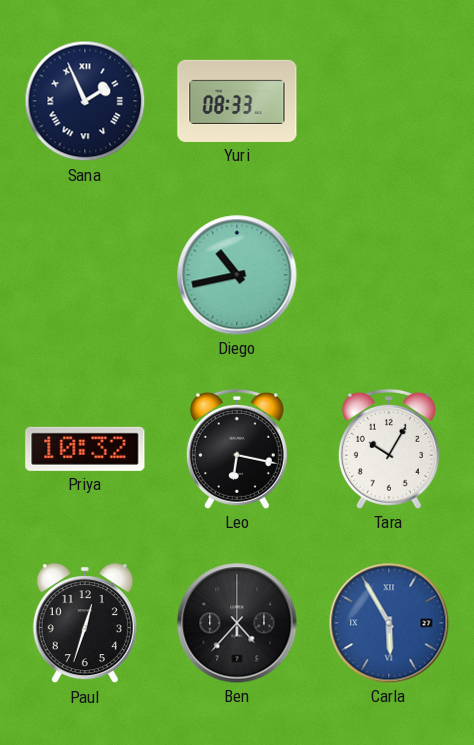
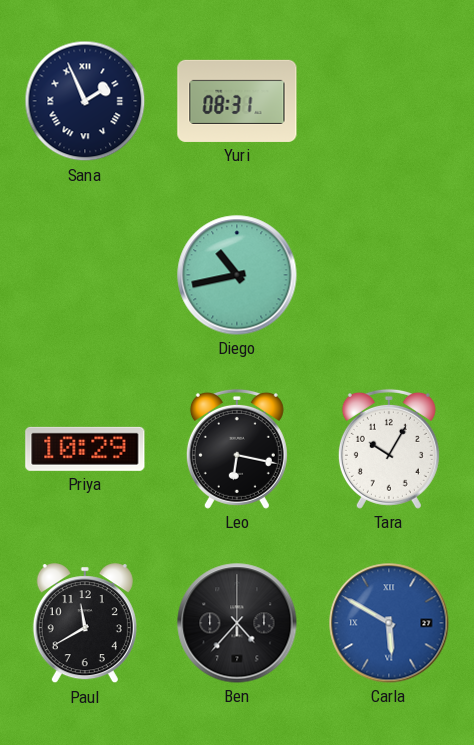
Yuri: 08:33 -> 08:31
Priya: 10:32 -> 10:29
Paul: 12:33 -> 11:40
Carla: 5:55 -> 5:50
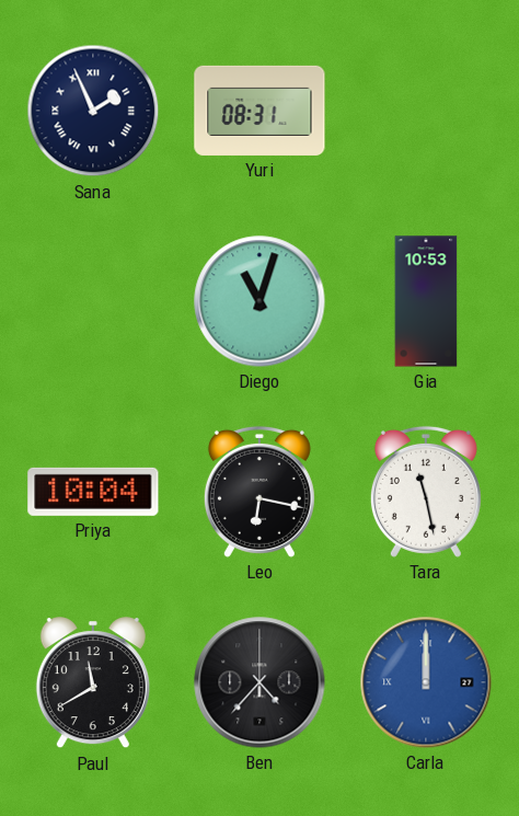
Diego: 10:43 -> 11:03
Gia: none -> 10:53
Priya: 10:29 -> 10:04
Tara: 10:05 -> 11:28
Carla: 5:50 -> 12:00
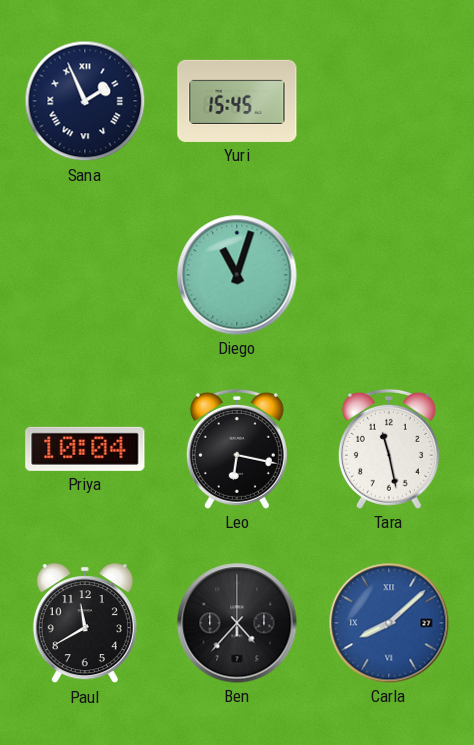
Yuri: 08:31 -> 15:45
Gia: 10:53 -> none
Carla: 12:00 -> 8:08
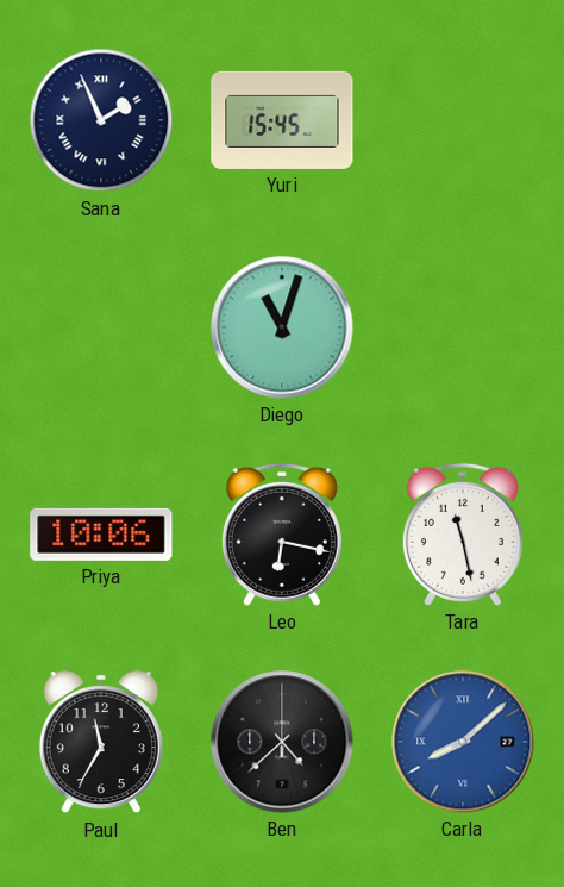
Priya: 10:04 -> 10:06
Paul: 11:40 -> 11:35
Ben: 4:37 -> 4:38
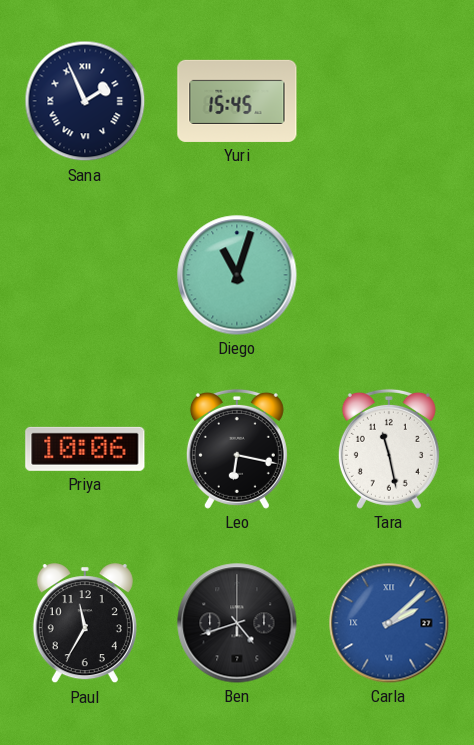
Ben: 4:38 -> 4:42
Carla: 8:08 -> 2:08
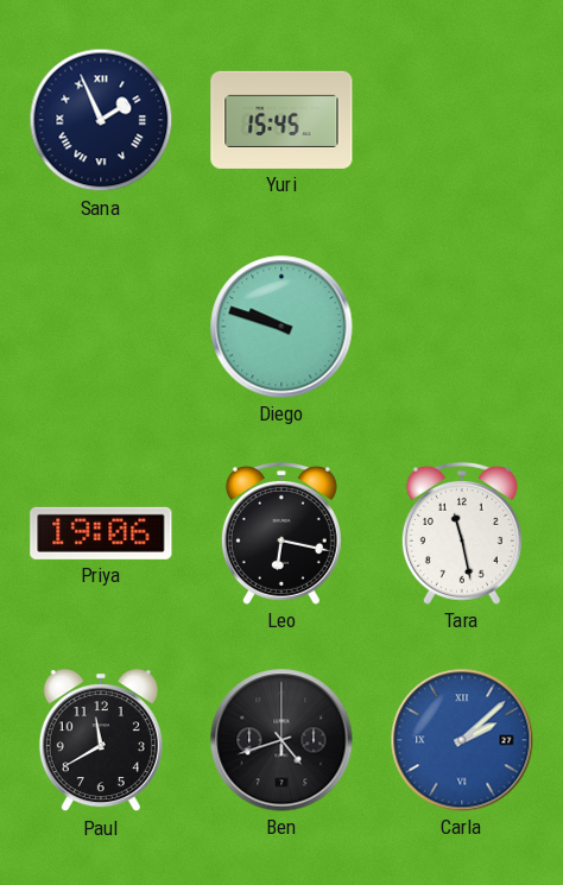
Diego: 11:03 -> 9:48
Priya: 10:06 -> 19:06
Paul: 11:35 -> 11:40
